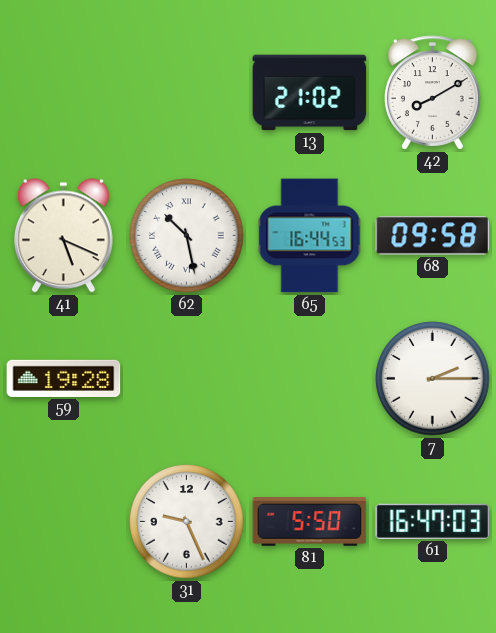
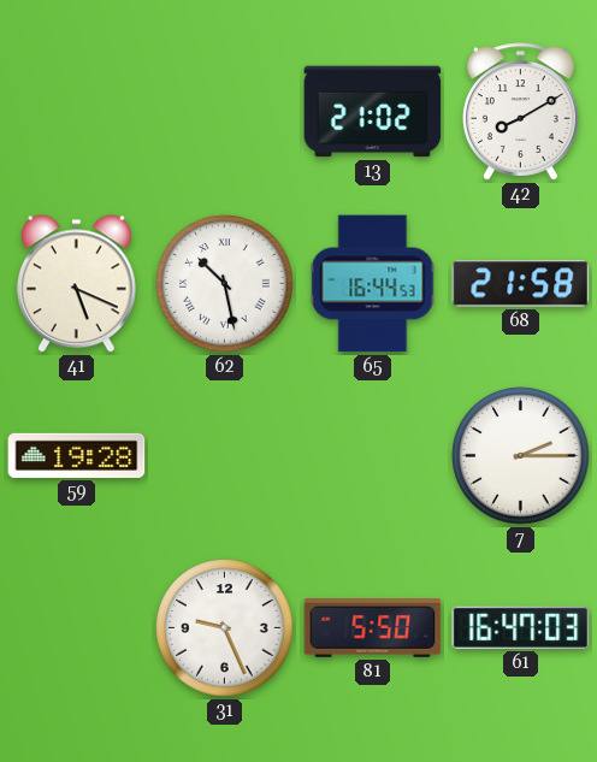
68: 09:58 -> 21:58
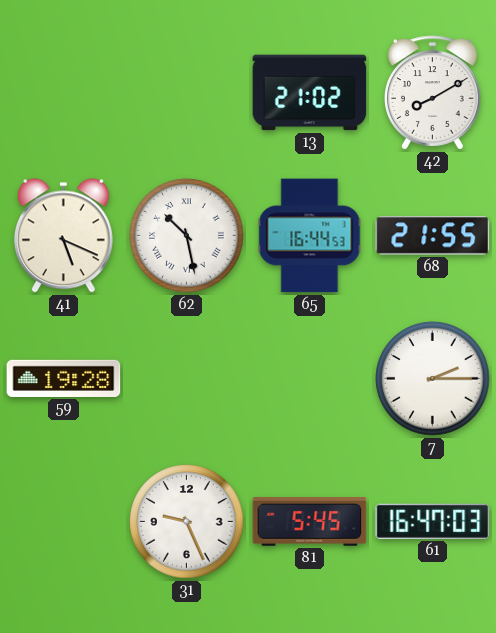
68: 21:58 -> 21:55
81: 5:50 -> 5:45
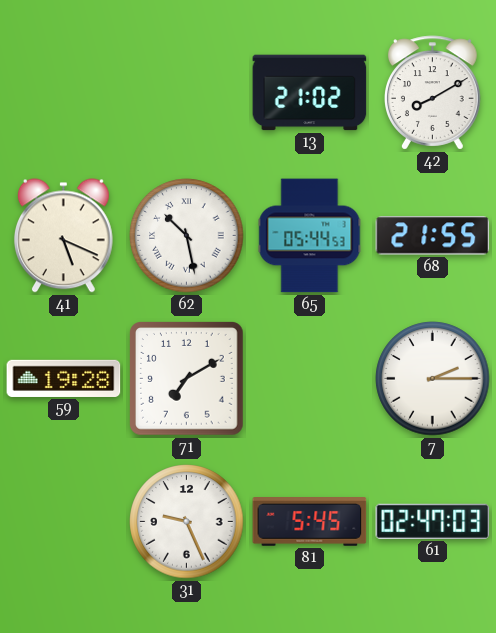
65: 16:44 -> 05:44
71: none -> 7:10
61: 16:47 -> 02:47
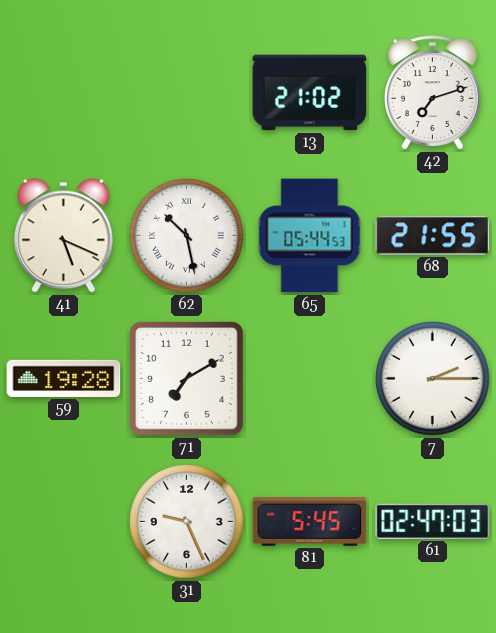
42: 8:10 -> 7:12
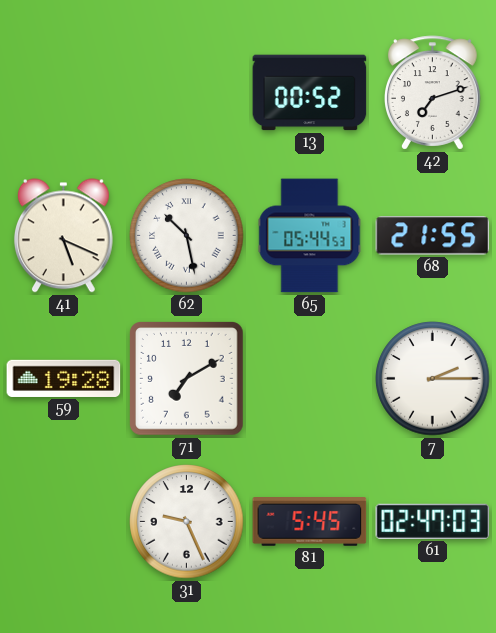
13: 21:02 -> 00:52
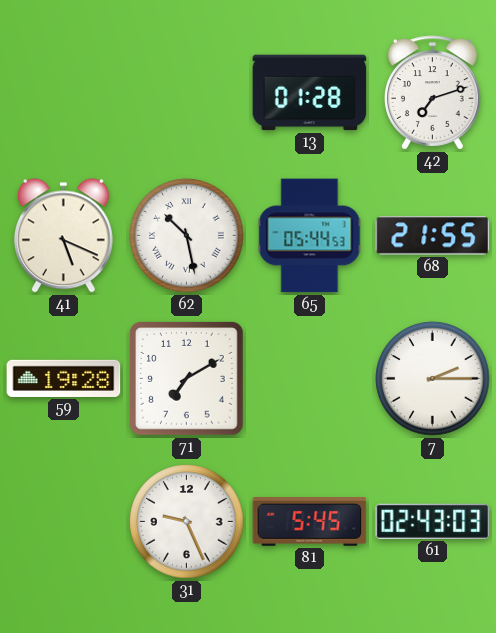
13: 00:52 -> 01:28
61: 02:47 -> 02:43
